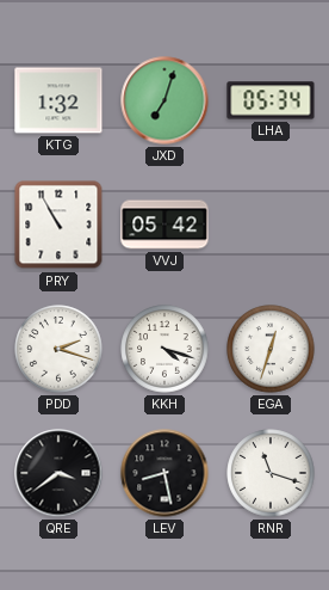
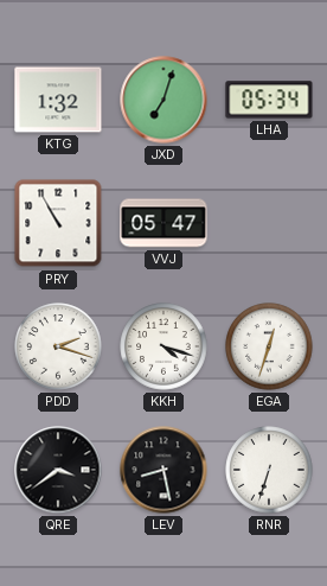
VVJ: 05:42 -> 05:47
RNR: 11:18 -> 6:33
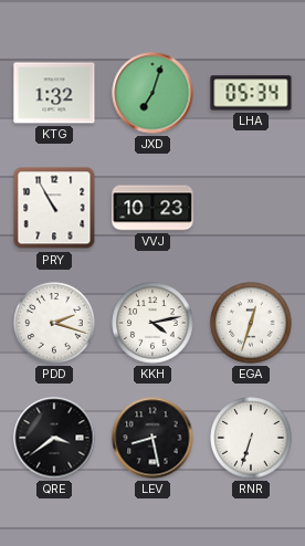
VVJ: 05:47 -> 10:23
KKH: 4:18 -> 4:13
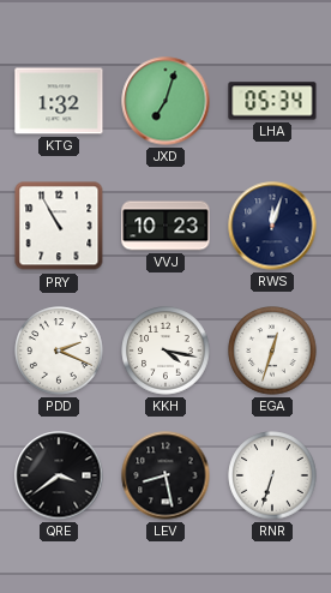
RWS: none -> 12:03
PDD: 2:18 -> 2:19
KKH: 4:13 -> 4:17
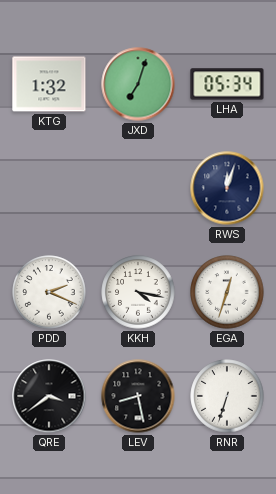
PRY: 10:55 -> none
VVJ: 10:23 -> none
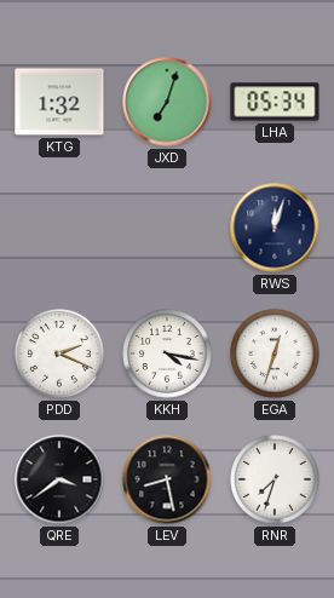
RNR: 6:33 -> 7:33
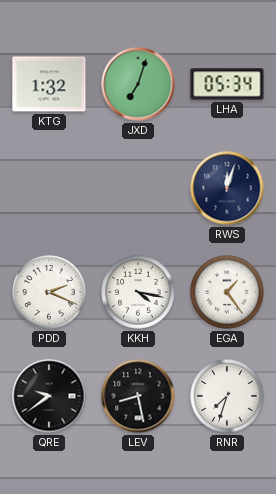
EGA: 12:33 -> 1:24
QRE: 3:39 -> 9:39
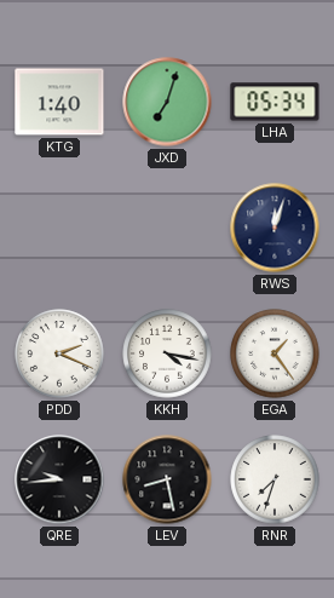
KTG: 1:32 -> 1:40
QRE: 9:39 -> 9:44
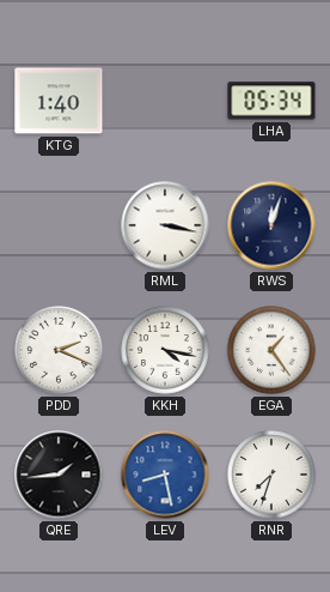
JXD: 7:03 -> none
RML: none -> 3:17
QRE: 9:44 -> 1:44
LEV dial: black -> blue
